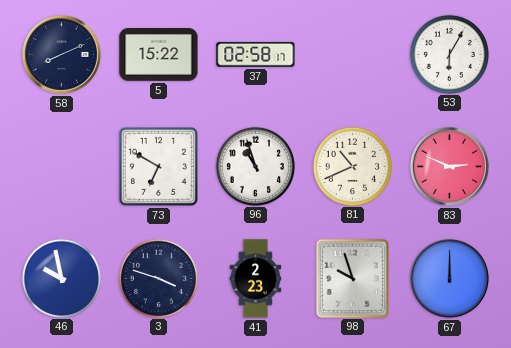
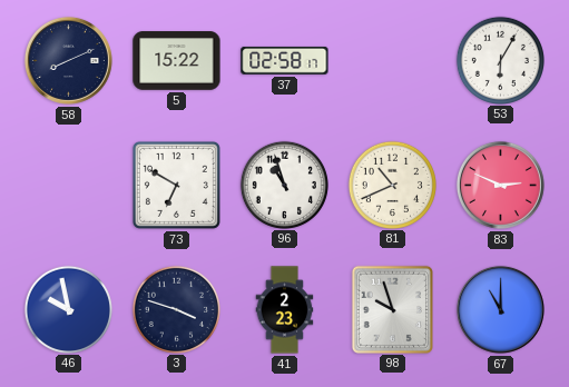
67: 12:00 -> 11:00
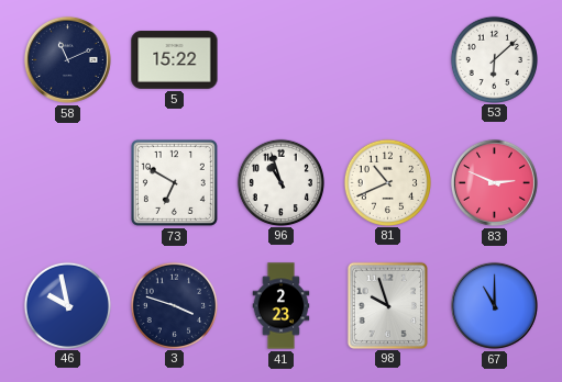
58: 8:11 -> 11:11
37: 02:58 -> none
53: 6:05 -> 6:08
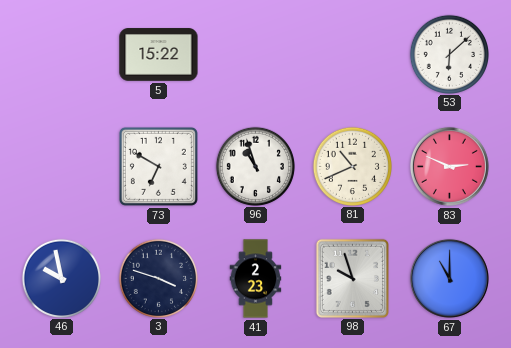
58: 11:11 -> none
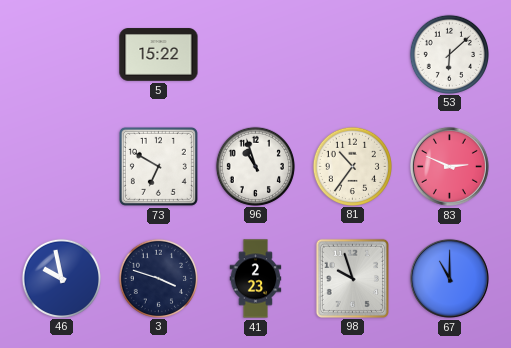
81: 10:41 -> 10:36
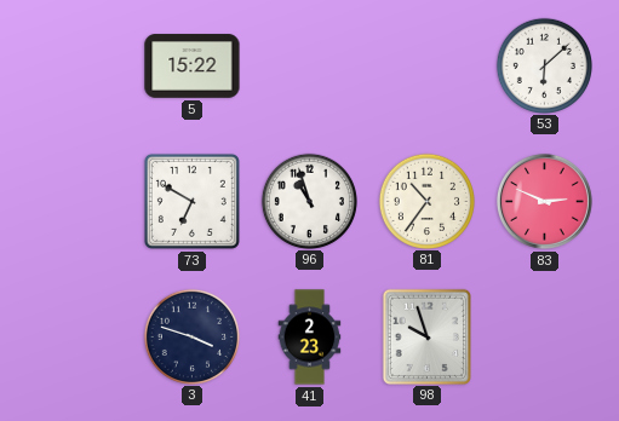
46: 9:58 -> none
67: 11:00 -> none
